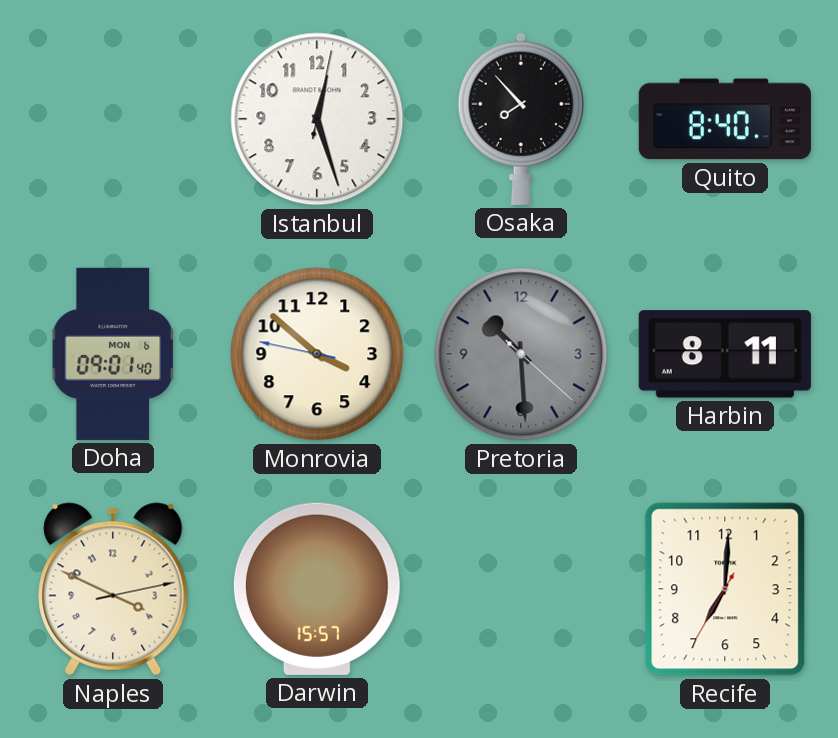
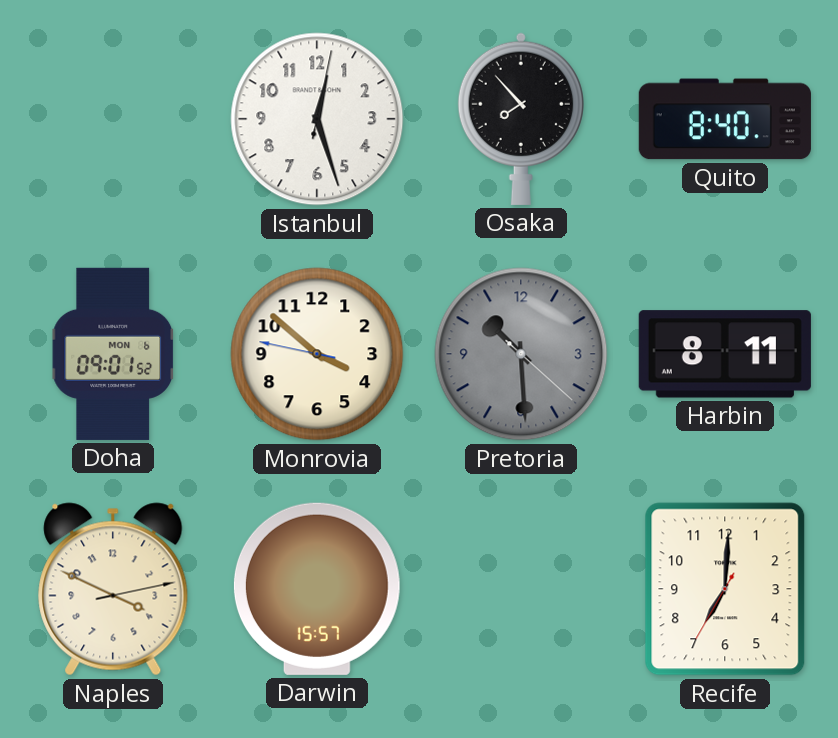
Doha: 09:01:40 -> 09:01:52
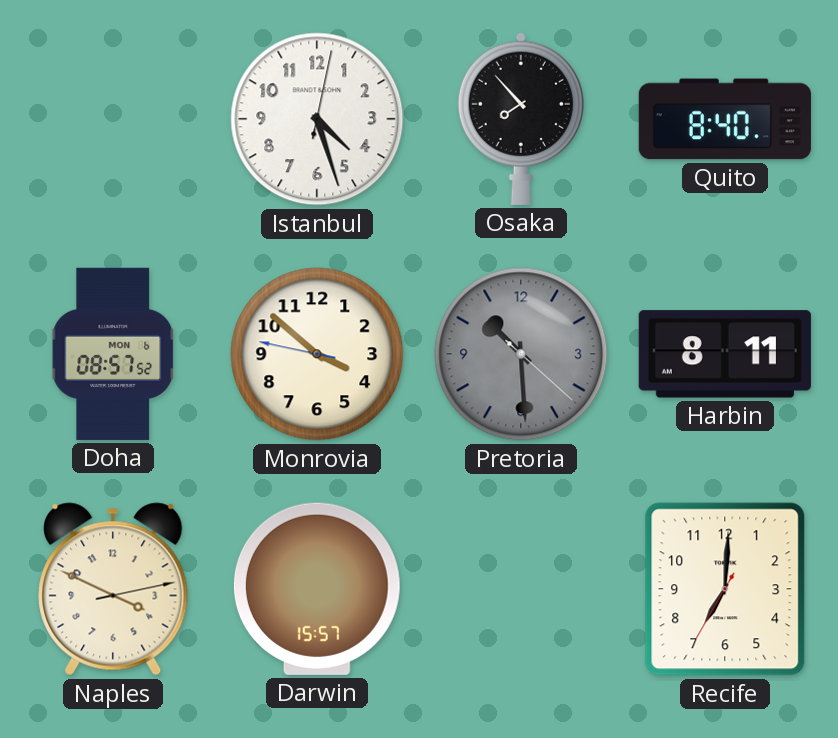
Istanbul: 12:27 -> 4:27
Doha: 09:01 -> 08:57
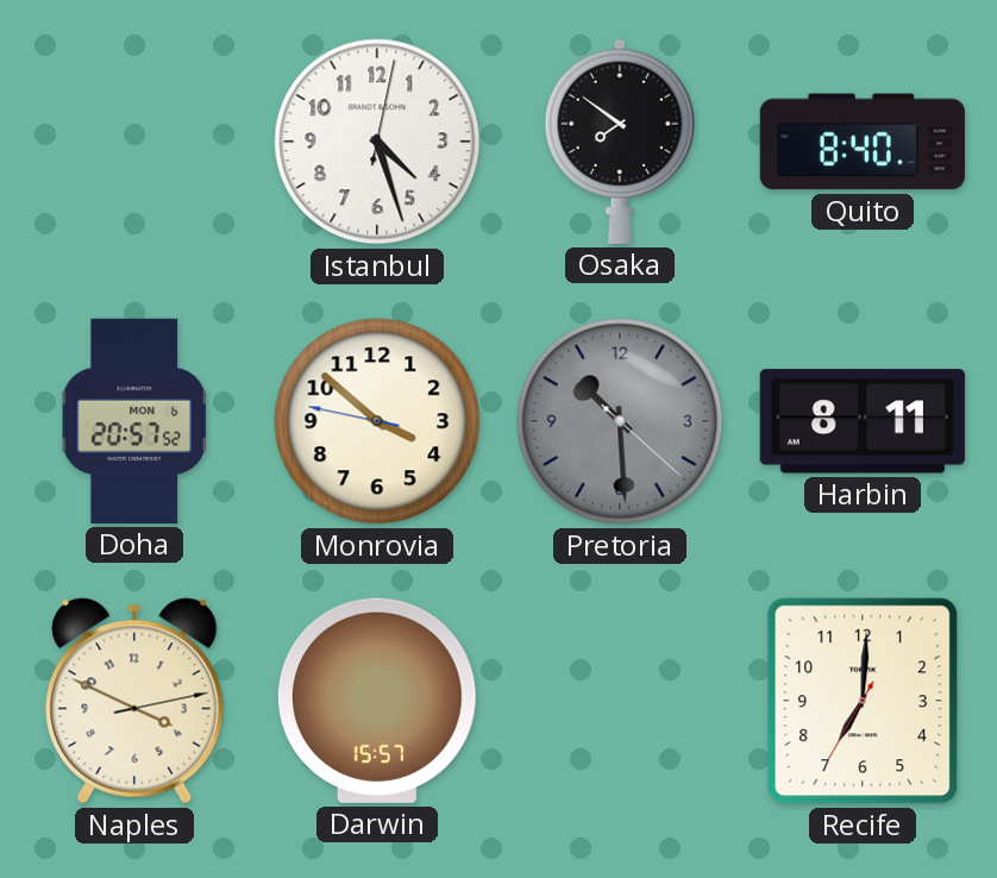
Osaka: 7:53 -> 7:51
Doha: 08:57 -> 20:57
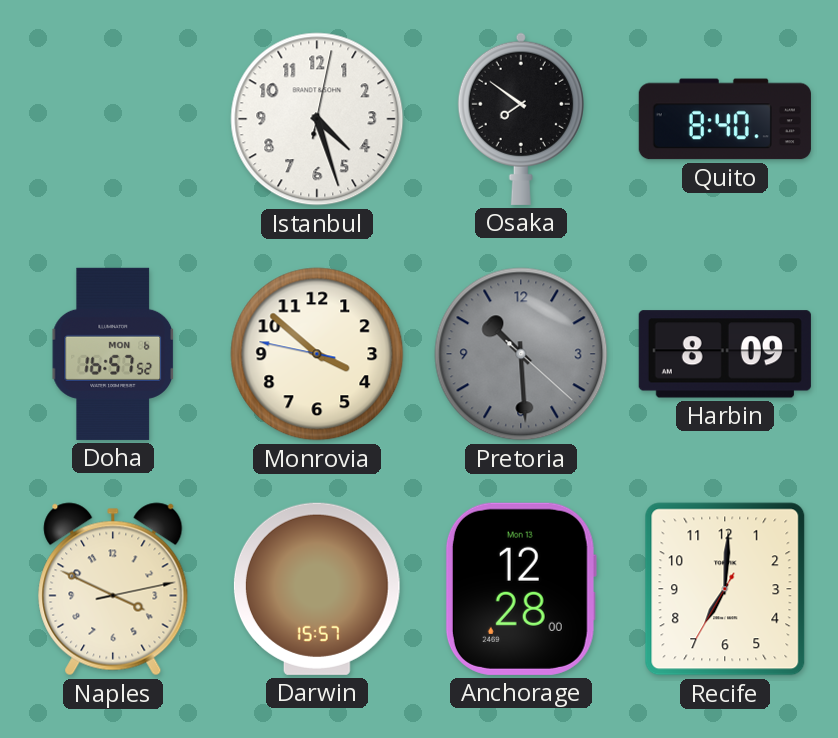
Doha: 20:57 -> 16:57
Harbin: 8:11 -> 8:09
Anchorage: none -> 12:28
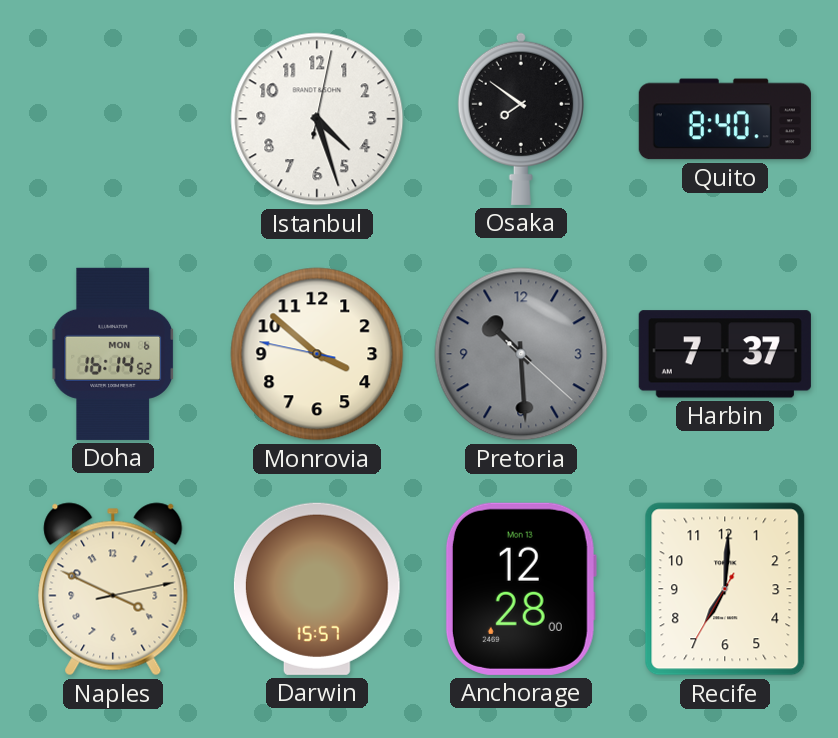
Doha: 16:57 -> 16:14
Harbin: 8:09 -> 7:37
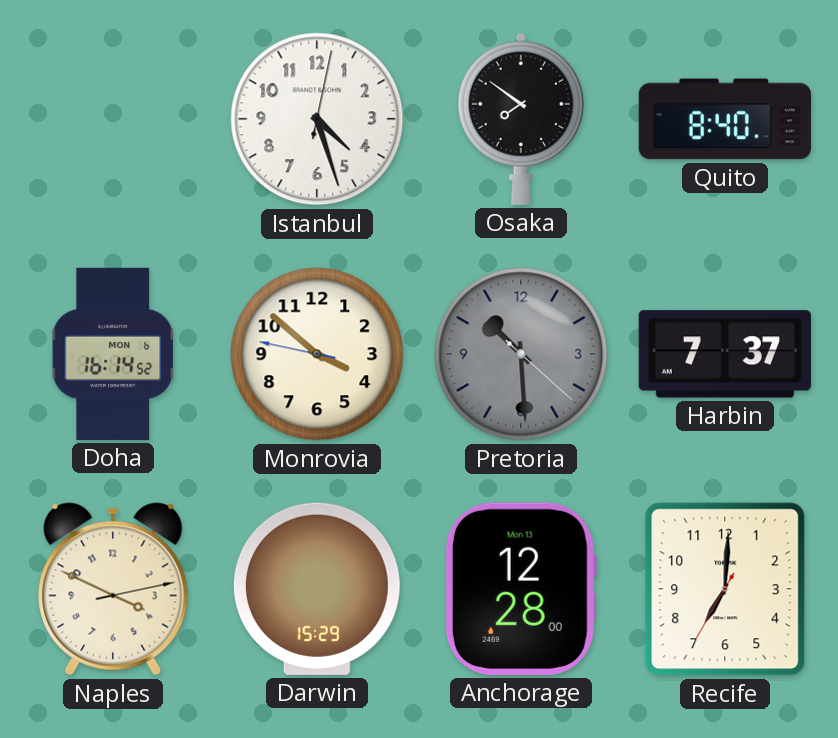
Darwin: 15:57 -> 15:29
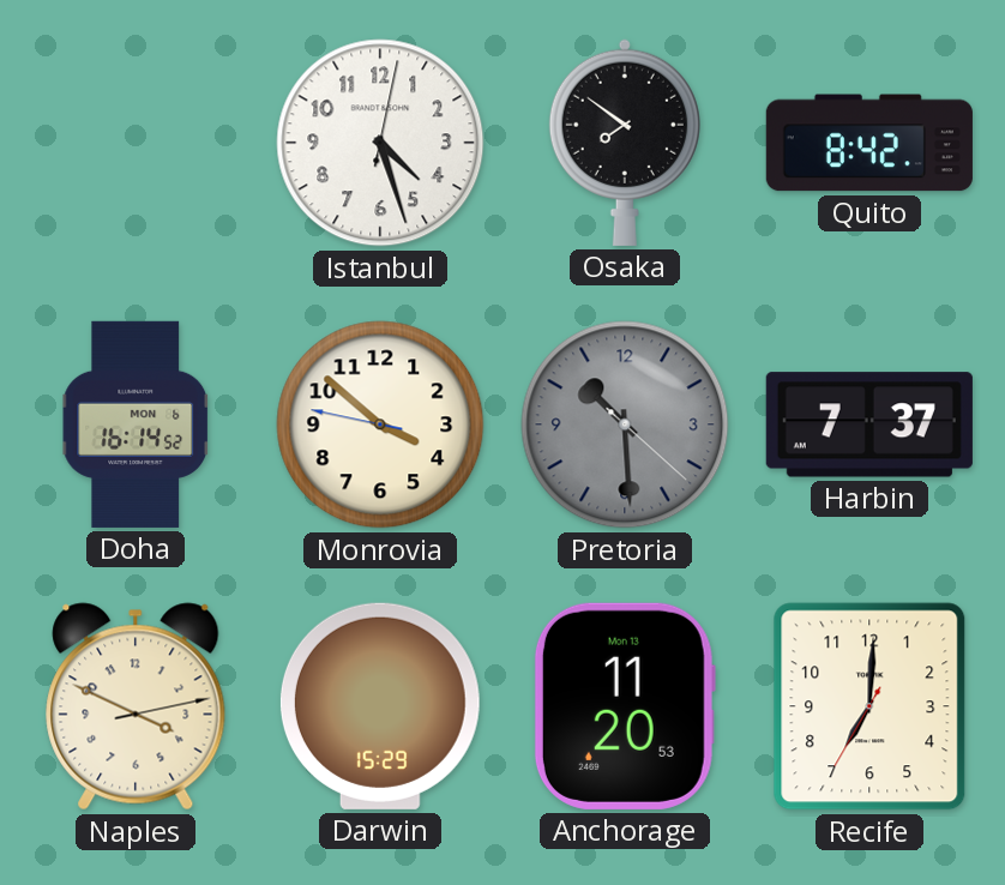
Quito: 8:40 -> 8:42
Anchorage: 12:28 -> 11:20
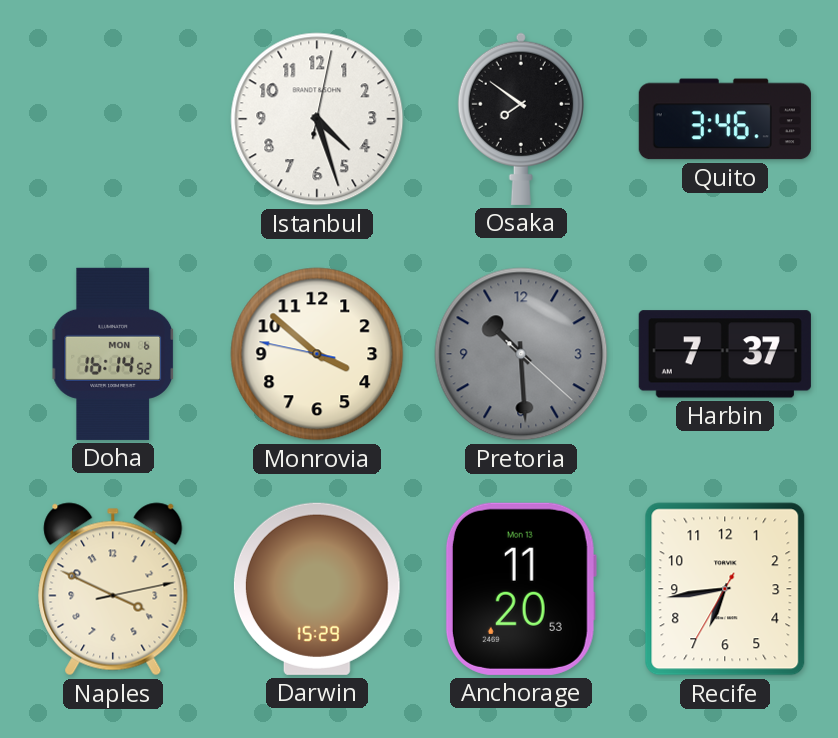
Quito: 8:42 -> 3:46
Recife: 7:00 -> 6:43
